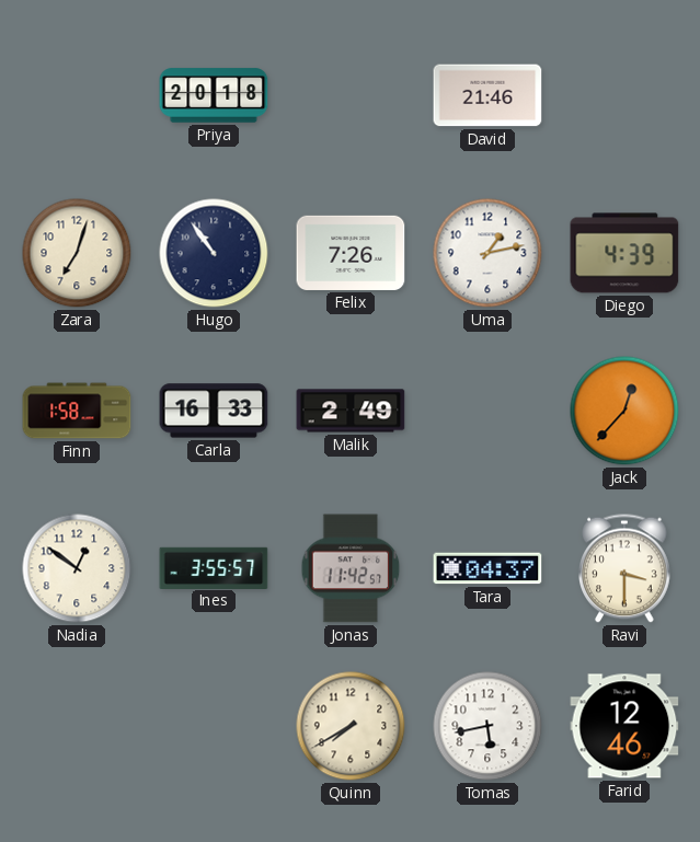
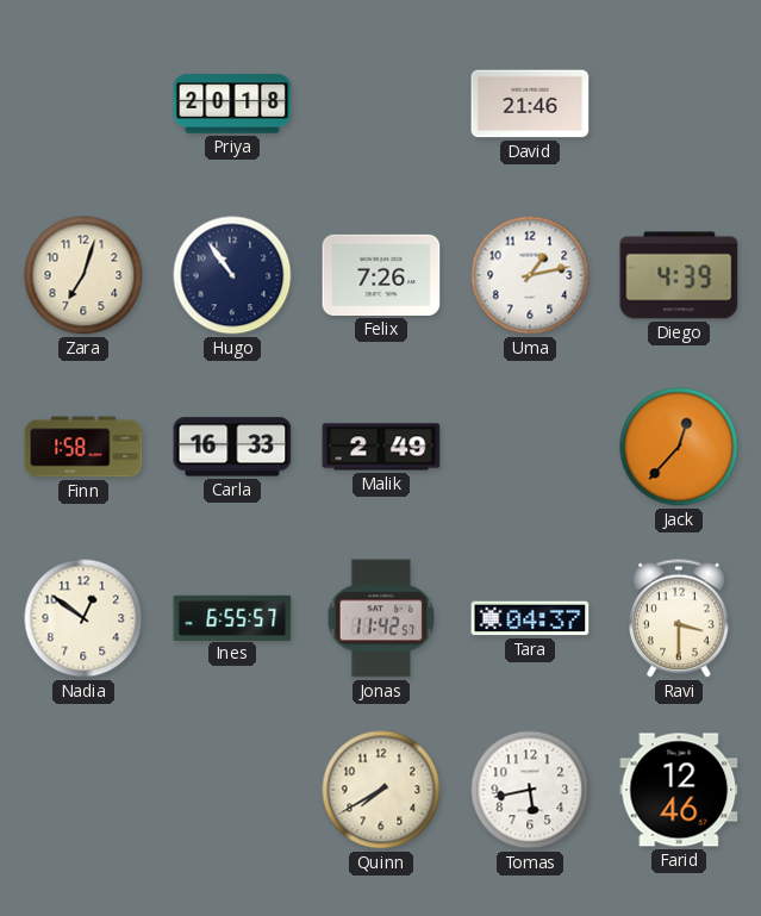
Ines: 3:55 -> 6:55
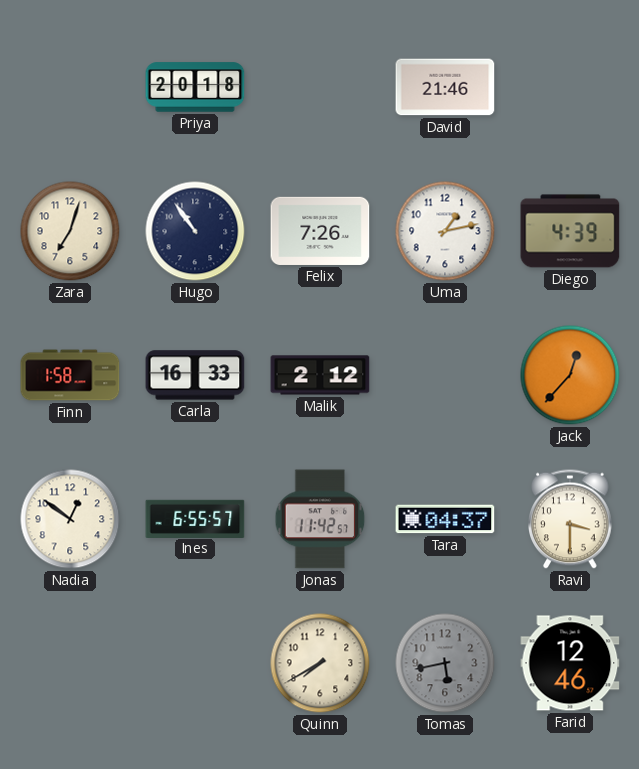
Malik: 2:49 -> 2:12
Tomas dial: white -> grey
